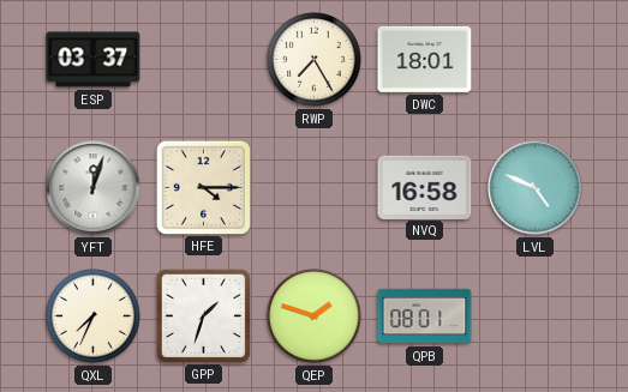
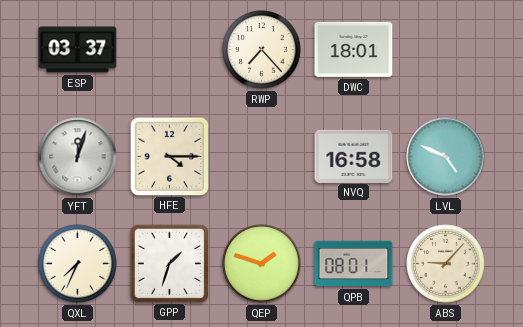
RWP: 7:25 -> 7:23
ABS: none -> 9:07
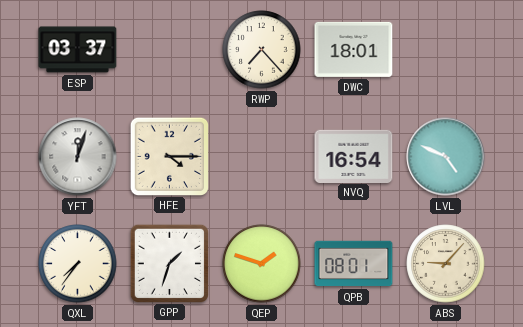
NVQ: 16:58 -> 16:54
QXL: 7:34 -> 7:36
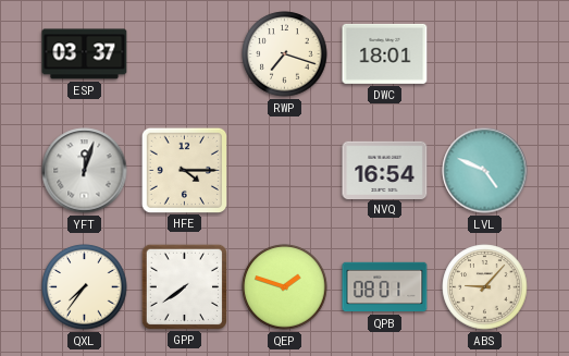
RWP: 7:23 -> 7:18
GPP: 1:33 -> 7:39
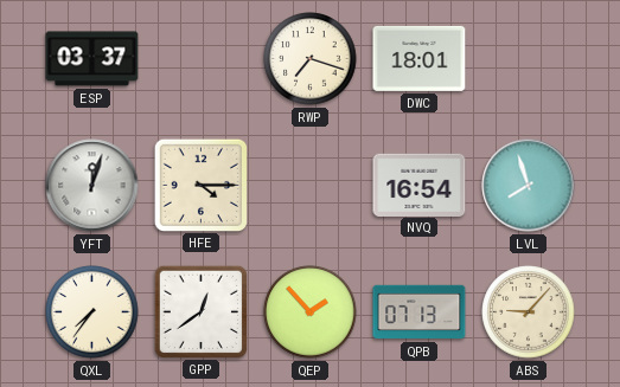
LVL: 4:49 -> 7:57
GPP: 7:39 -> 12:39
QEP: 1:48 -> 1:53
QPB: 08:01 -> 07:13
